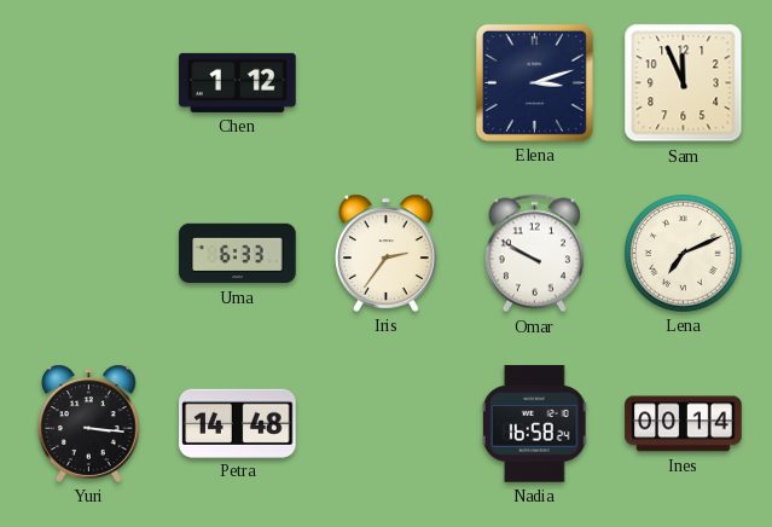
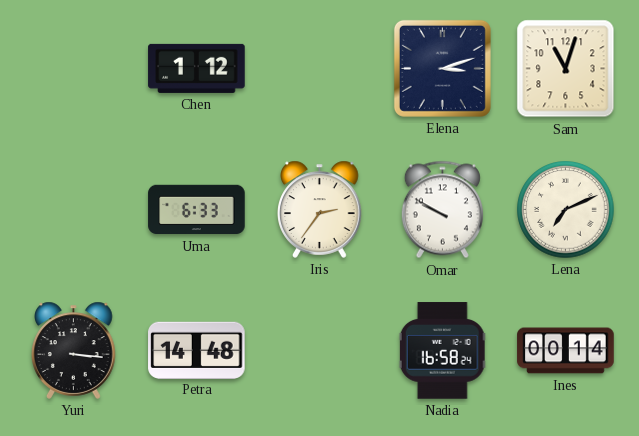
Sam: 11:56 -> 11:03
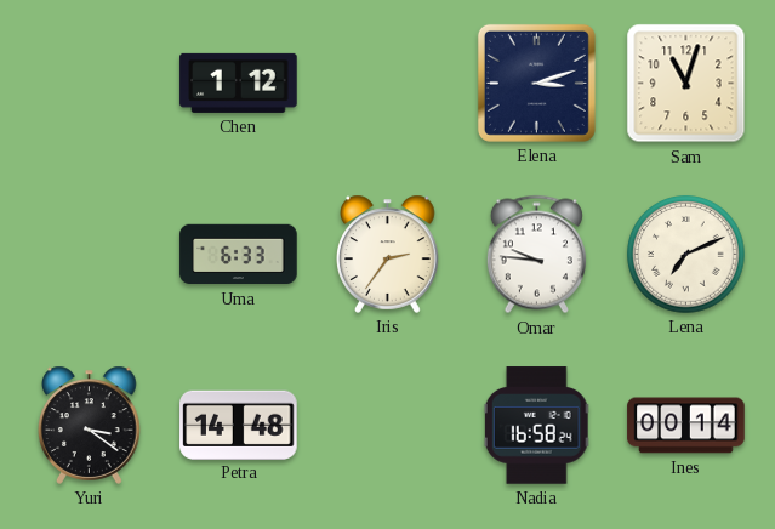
Omar: 9:50 -> 9:46
Yuri: 3:16 -> 3:21
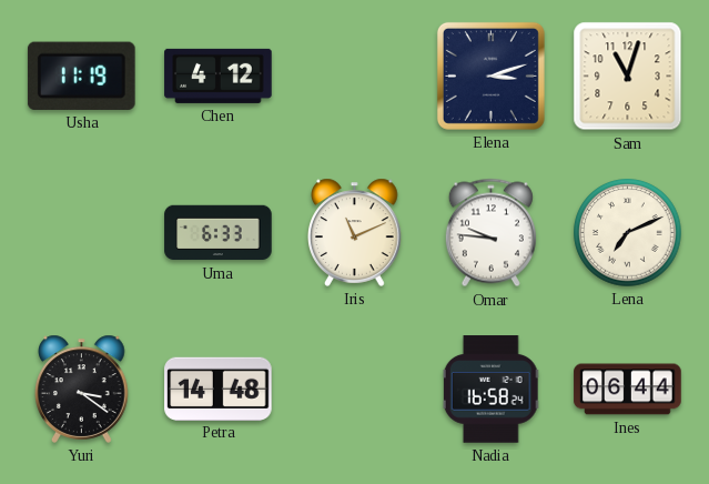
Usha: none -> 11:19
Chen: 1:12 -> 4:12
Iris: 2:36 -> 11:11
Ines: 00:14 -> 06:44
